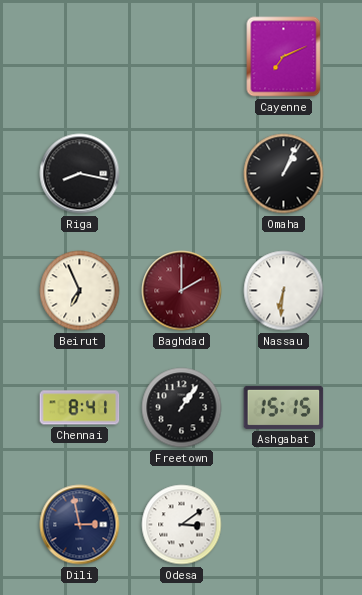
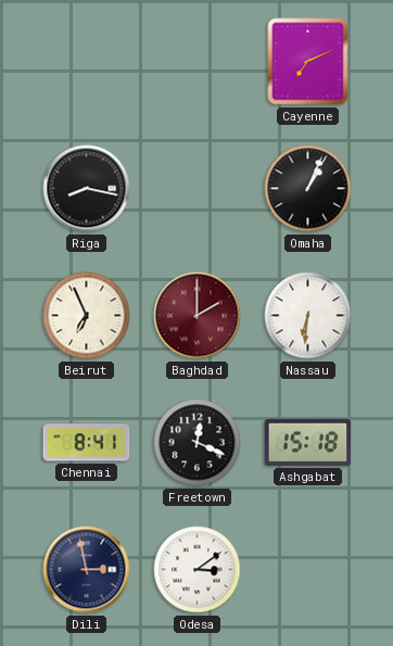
Freetown: 1:06 -> 12:19
Ashgabat: 15:15 -> 15:18
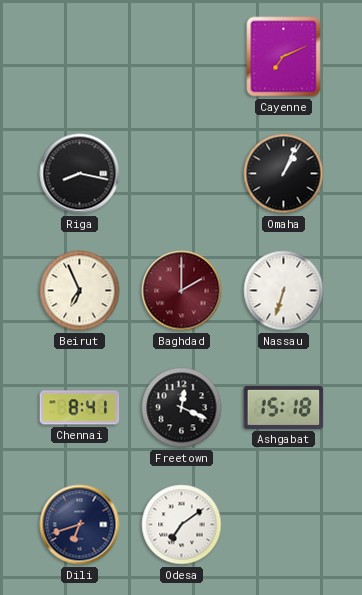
Nassau: 6:31 -> 6:33
Dili: 2:58 -> 6:42
Odesa: 3:09 -> 7:09
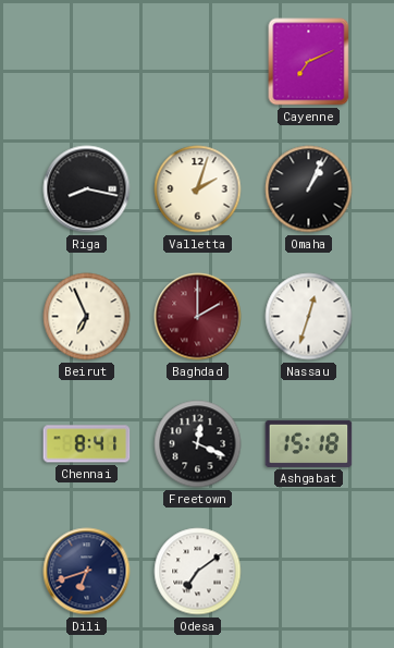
Valletta: none -> 2:03
Nassau: 6:33 -> 12:33
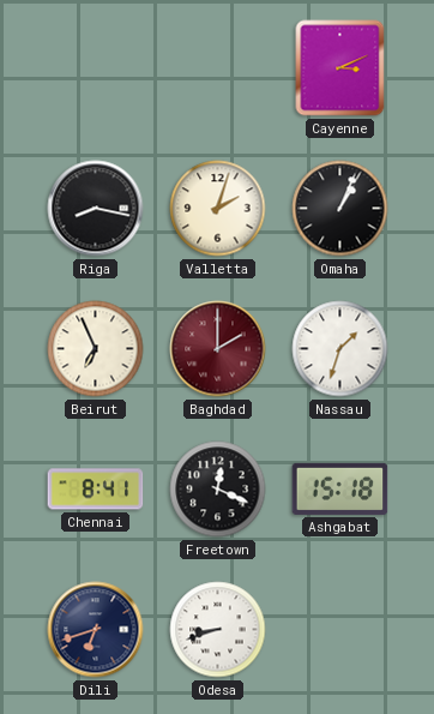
Cayenne: 7:11 -> 3:11
Nassau: 12:33 -> 1:33
Odesa: 7:09 -> 8:42
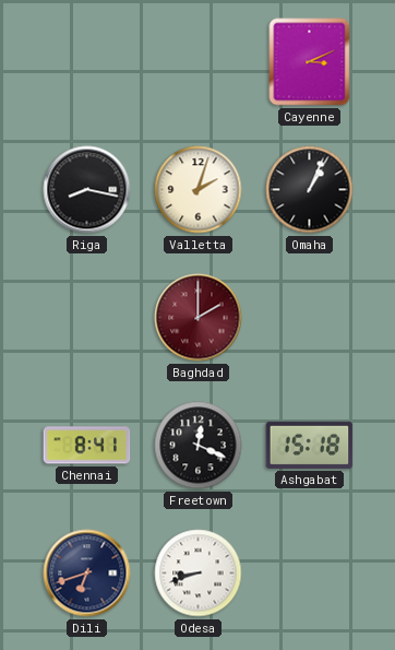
Beirut: 6:56 -> none
Nassau: 1:33 -> none
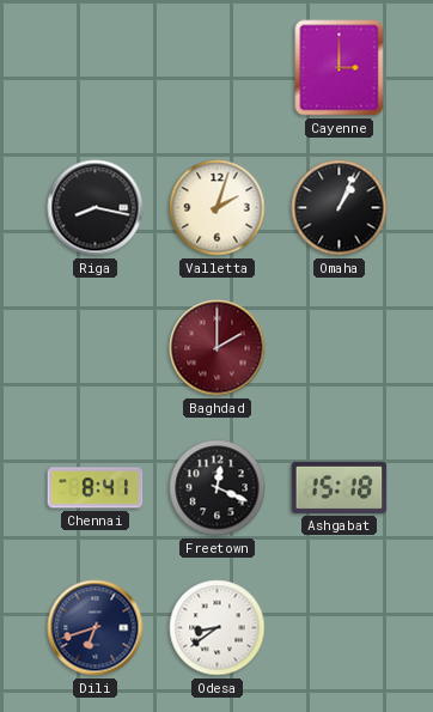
Cayenne: 3:11 -> 3:00
Odesa: 8:42 -> 8:39
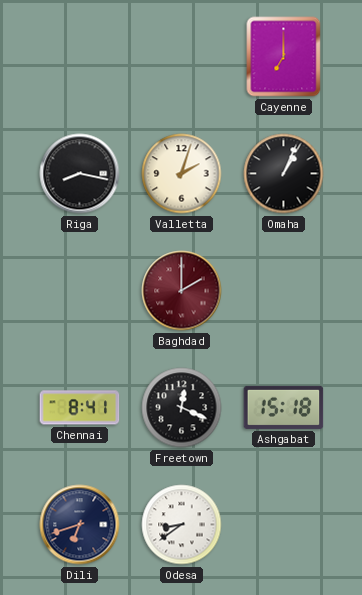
Cayenne: 3:00 -> 7:00
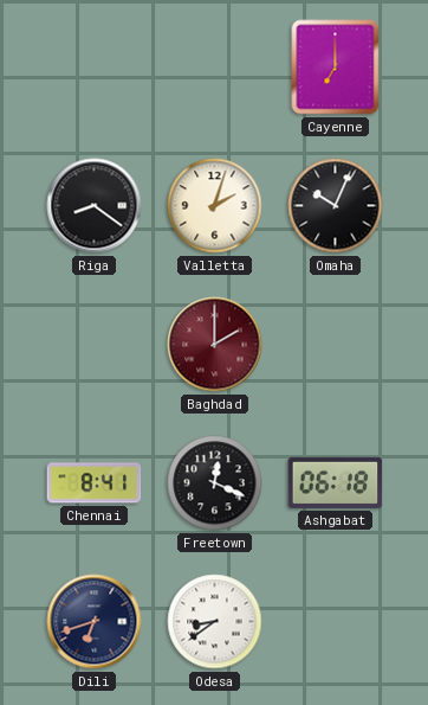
Riga: 8:17 -> 8:21
Omaha: 1:04 -> 10:04
Ashgabat: 15:18 -> 06:18
